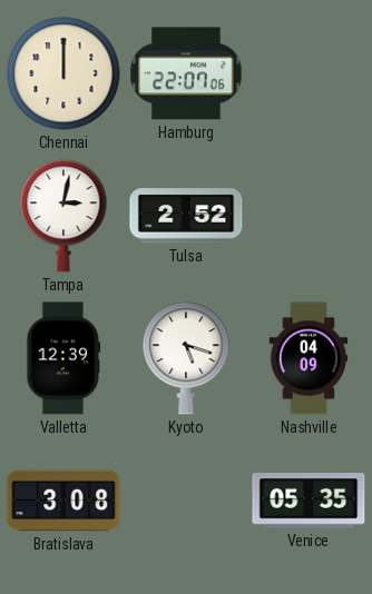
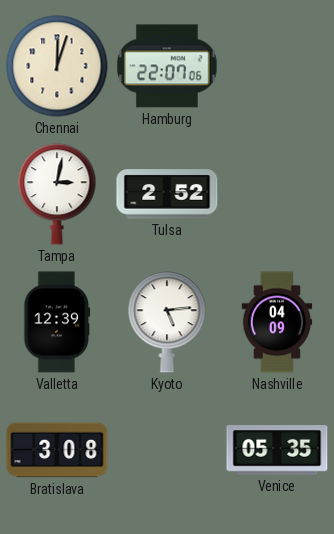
Chennai: 12:00 -> 12:03
Kyoto: 5:18 -> 5:14
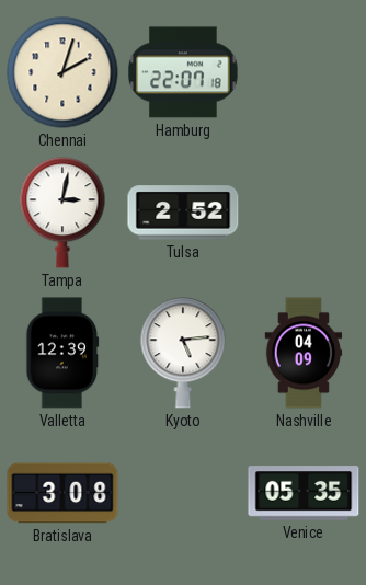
Chennai: 12:03 -> 2:03
Hamburg: 22:07:06 -> 22:07:18
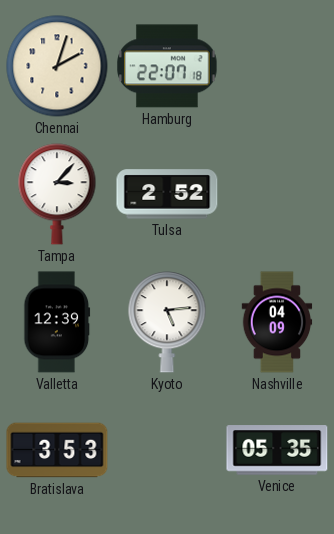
Tampa: 3:02 -> 3:07
Bratislava: 3:08 -> 3:53
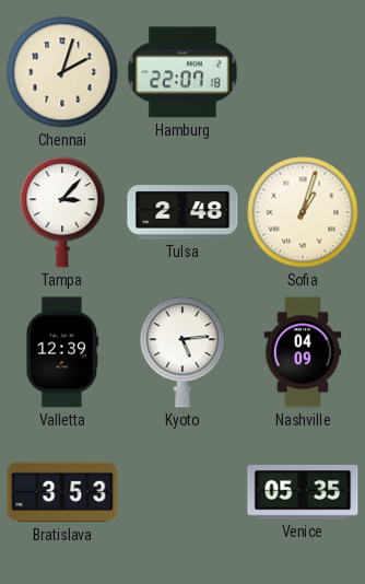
Tulsa: 2:52 -> 2:48
Sofia: none -> 1:03
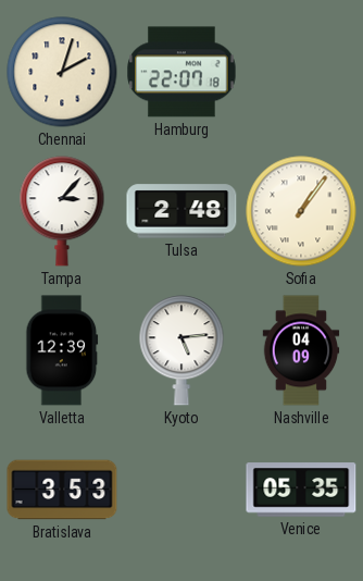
Sofia: 1:03 -> 1:06
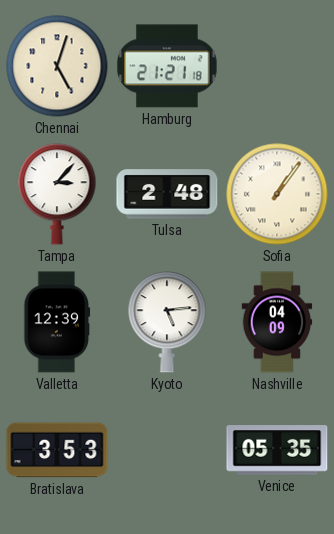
Chennai: 2:03 -> 5:03
Hamburg: 22:07 -> 21:21
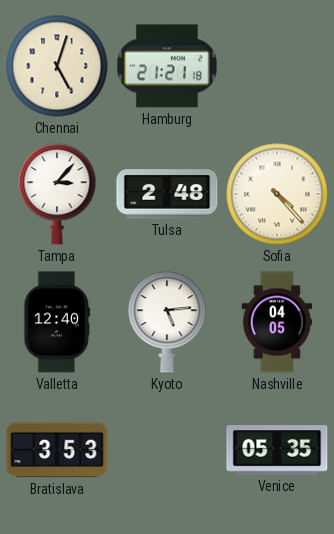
Sofia: 1:06 -> 4:23
Valletta: 12:39 -> 12:40
Nashville: 04:09 -> 04:05
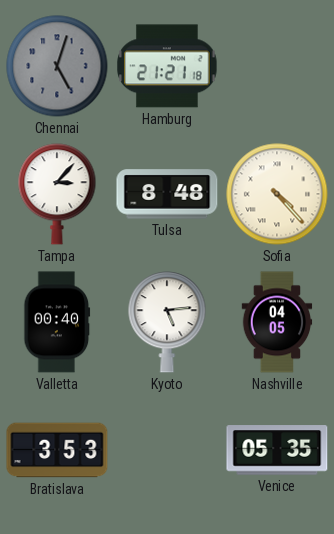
Chennai dial: cream -> grey
Tulsa: 2:48 -> 8:48
Valletta: 12:40 -> 00:40
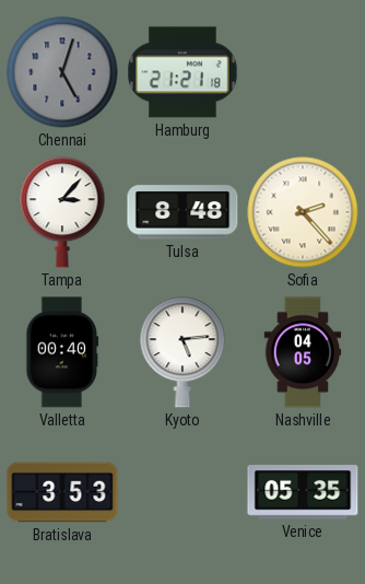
Sofia: 4:23 -> 2:23
